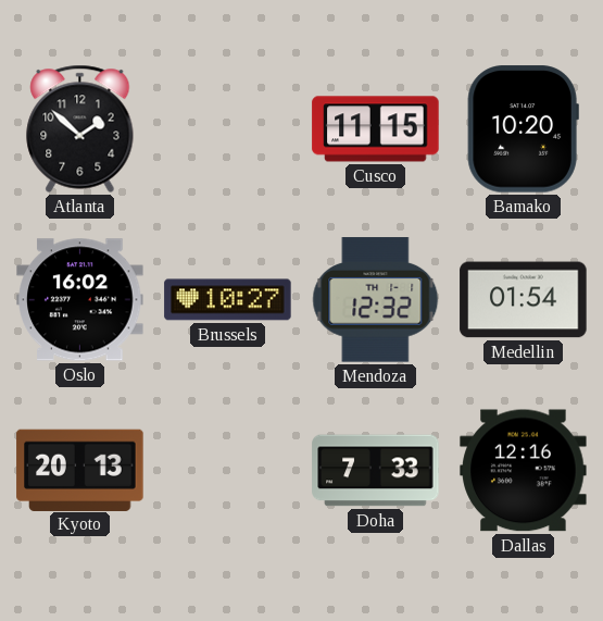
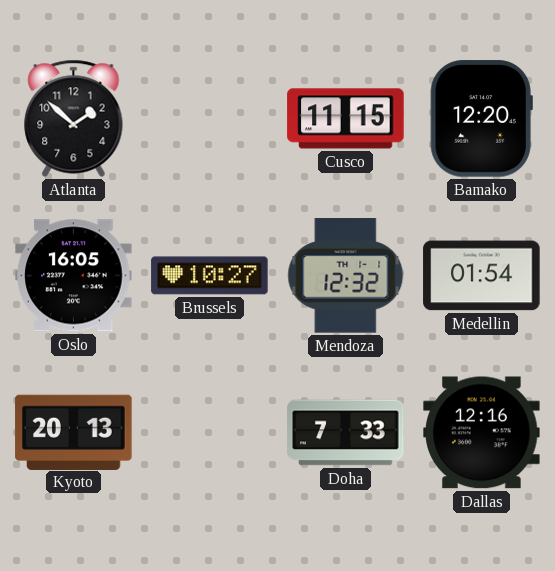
Bamako: 10:20 -> 12:20
Oslo: 16:02 -> 16:05
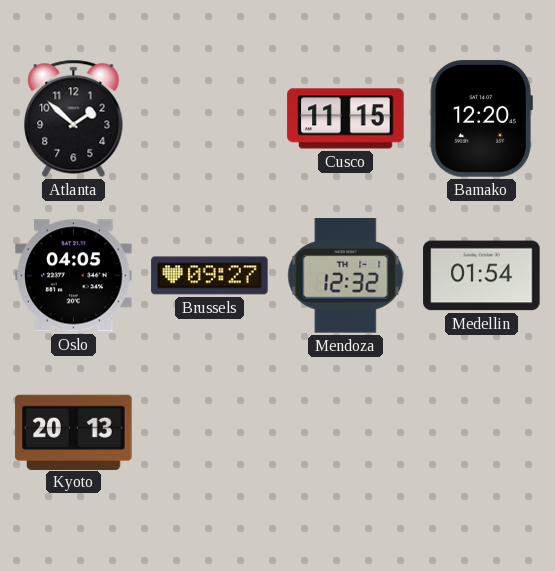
Oslo: 16:05 -> 04:05
Brussels: 10:27 -> 09:27
Doha: 7:33 -> none
Dallas: 12:16 -> none
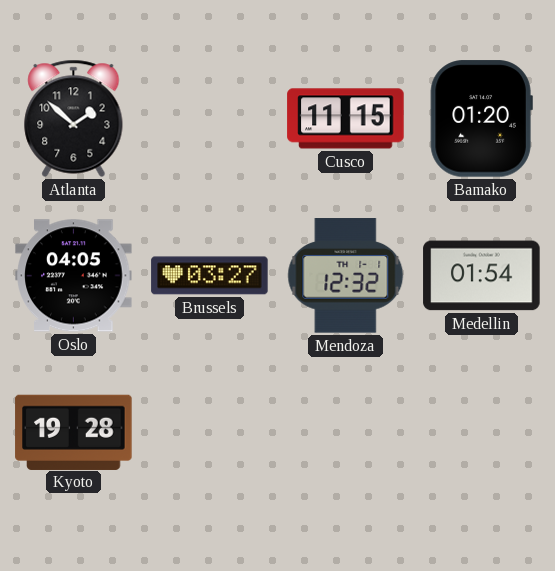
Bamako: 12:20 -> 01:20
Brussels: 09:27 -> 03:27
Kyoto: 20:13 -> 19:28
